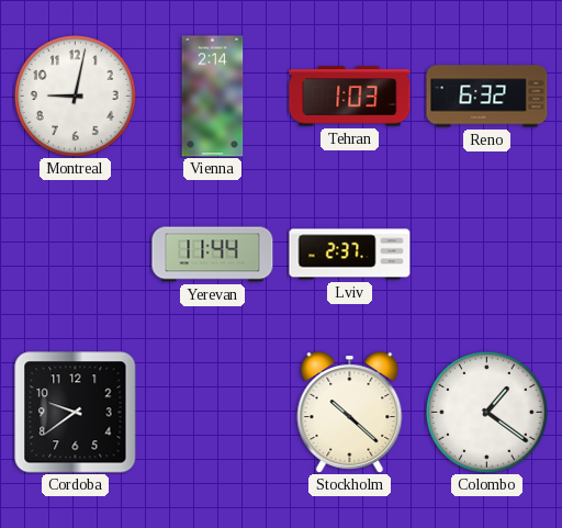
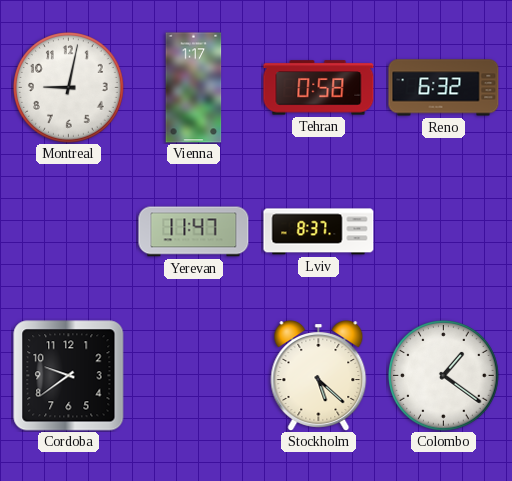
Vienna: 2:14 -> 1:17
Tehran: 1:03 -> 0:58
Yerevan: 11:44 -> 11:47
Lviv: 2:37 -> 8:37
Stockholm: 10:22 -> 5:22
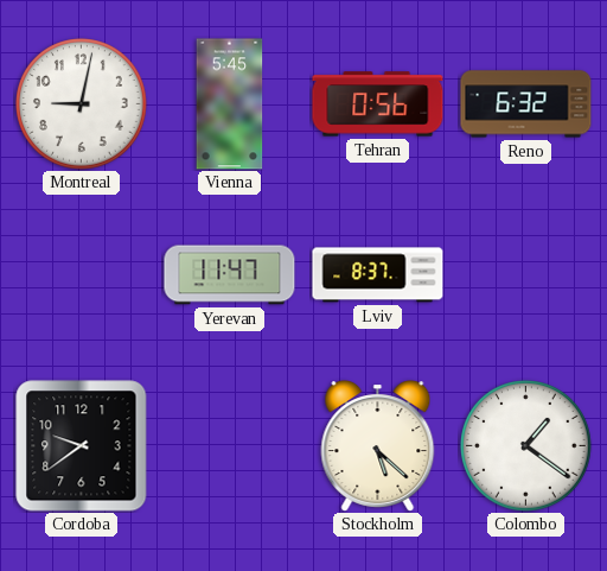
Vienna: 1:17 -> 5:45
Tehran: 0:58 -> 0:56
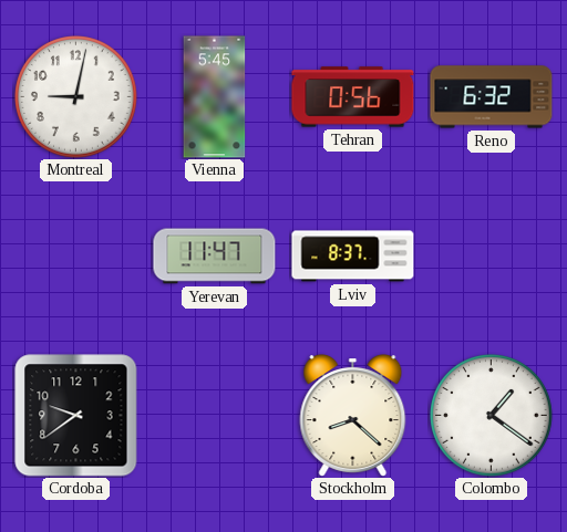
Stockholm: 5:22 -> 8:22
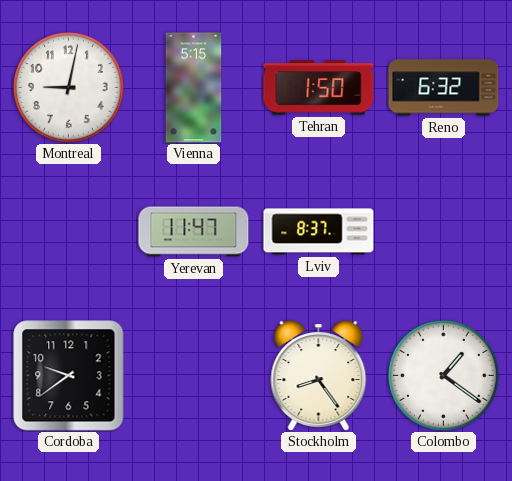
Vienna: 5:45 -> 5:15
Tehran: 0:56 -> 1:50
Stockholm: 8:22 -> 8:24
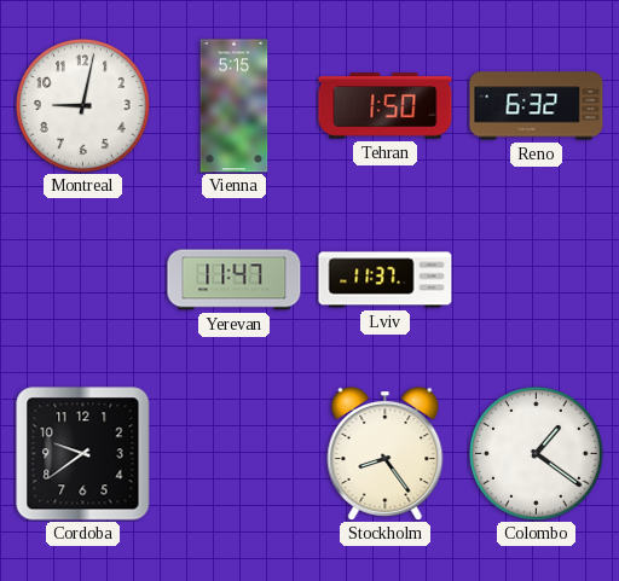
Lviv: 8:37 -> 11:37
